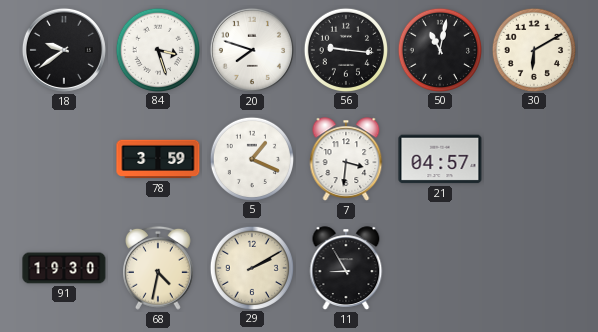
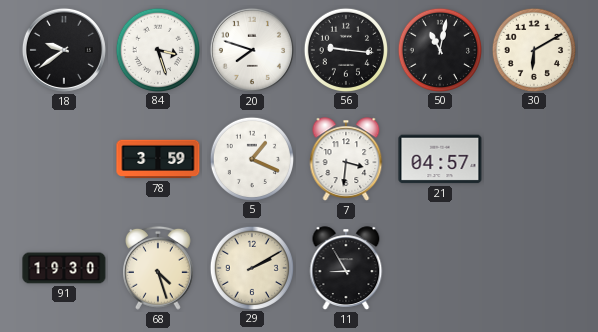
68: 4:32 -> 4:27
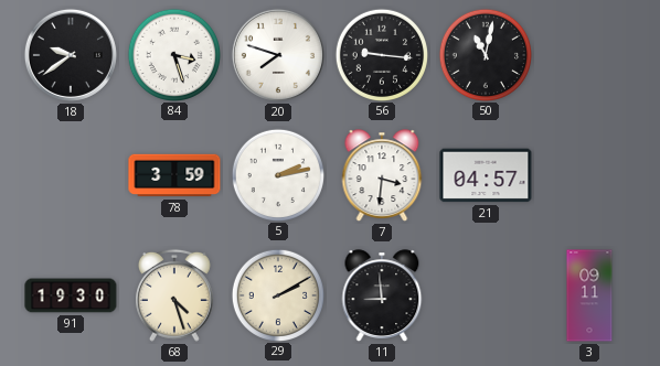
30: 6:10 -> none
5: 1:19 -> 2:13
11: 8:55 -> 8:59
3: none -> 09:11
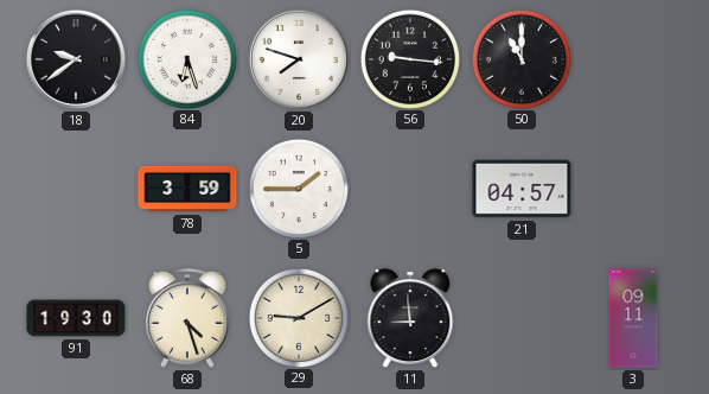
84: 3:27 -> 6:27
50: 11:02 -> 11:00
5: 2:13 -> 1:45
7: 3:31 -> none
29: 2:10 -> 9:10
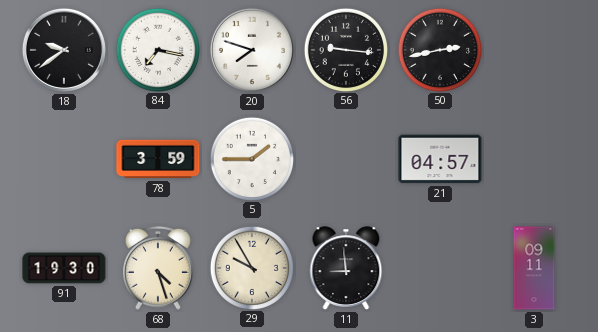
84: 6:27 -> 7:17
50: 11:00 -> 2:43
29: 9:10 -> 9:55
